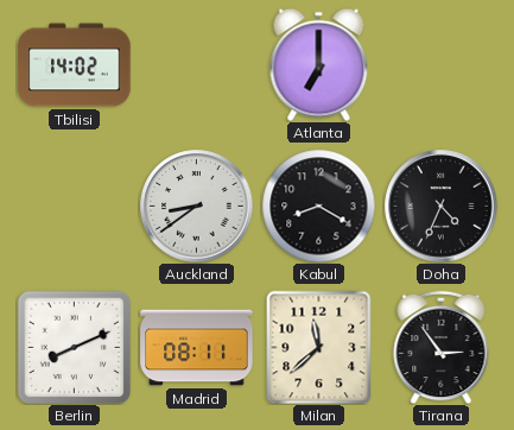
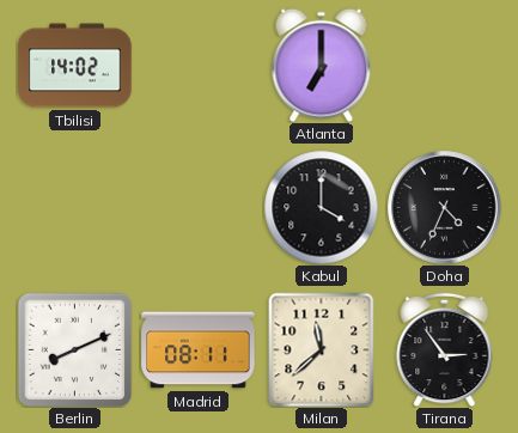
Auckland: 8:39 -> none
Kabul: 8:20 -> 4:00
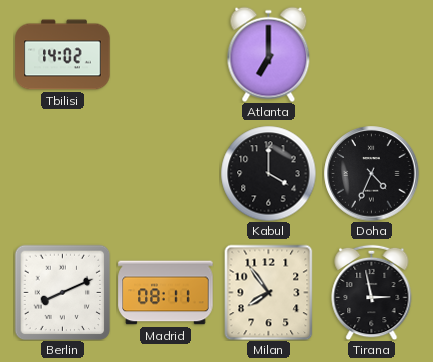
Milan: 11:38 -> 7:54
Tirana: 2:54 -> 2:58
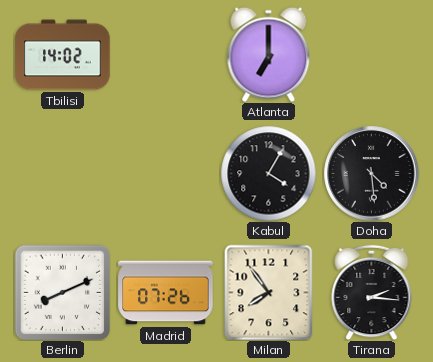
Kabul: 4:00 -> 4:05
Doha: 4:34 -> 4:29
Madrid: 08:11 -> 07:26
Tirana: 2:58 -> 2:16
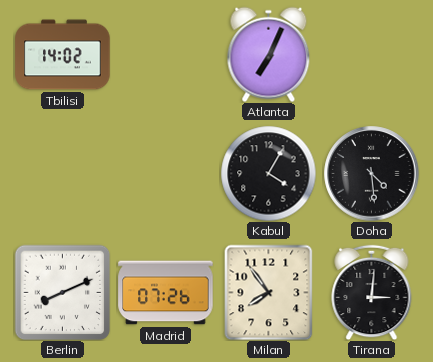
Atlanta: 7:00 -> 7:04
Tirana: 2:16 -> 3:01
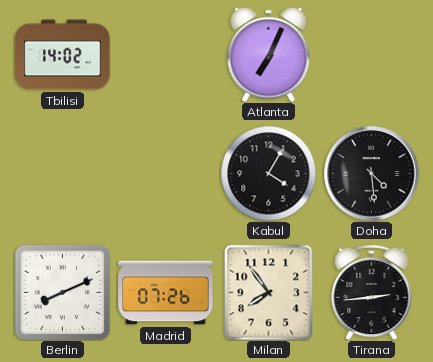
Tirana: 3:01 -> 2:44
